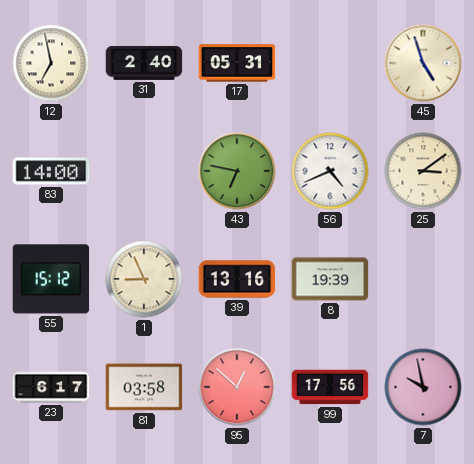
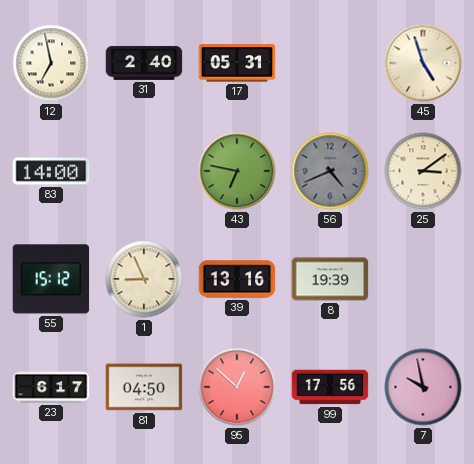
56 dial: white -> grey
81: 03:58 -> 04:50
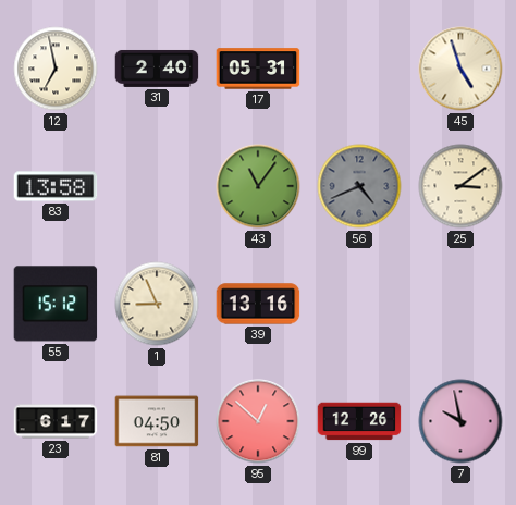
83: 14:00 -> 13:58
43: 6:47 -> 11:06
8: 19:39 -> none
99: 17:56 -> 12:26
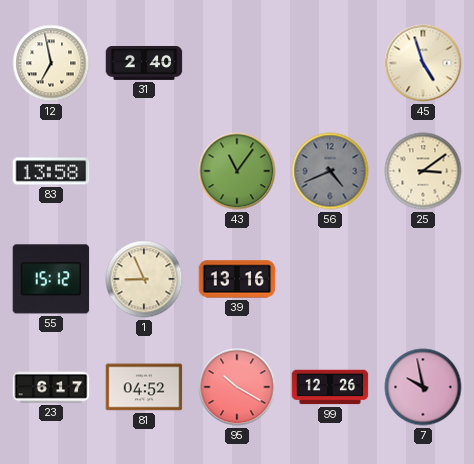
17: 05:31 -> none
81: 04:50 -> 04:52
95: 12:52 -> 10:20
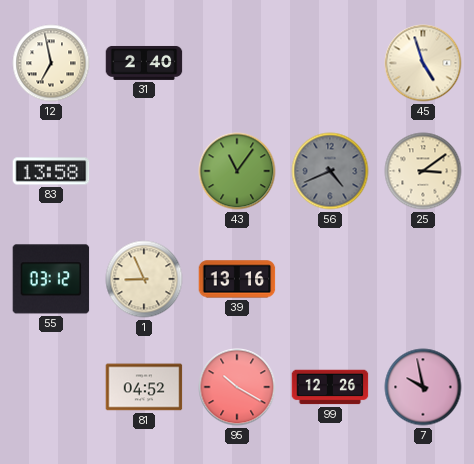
55: 15:12 -> 03:12
23: 6:17 -> none
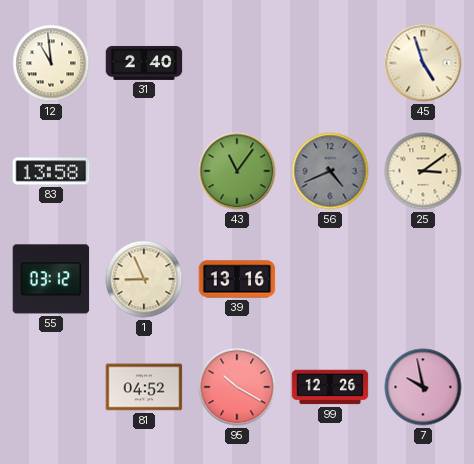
12: 6:58 -> 10:59
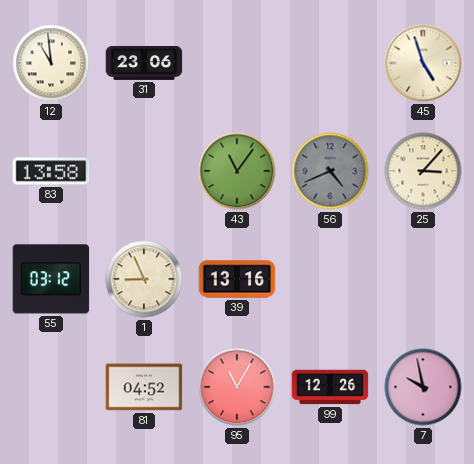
31: 2:40 -> 23:06
25: 3:09 -> 3:07
95: 10:20 -> 11:05
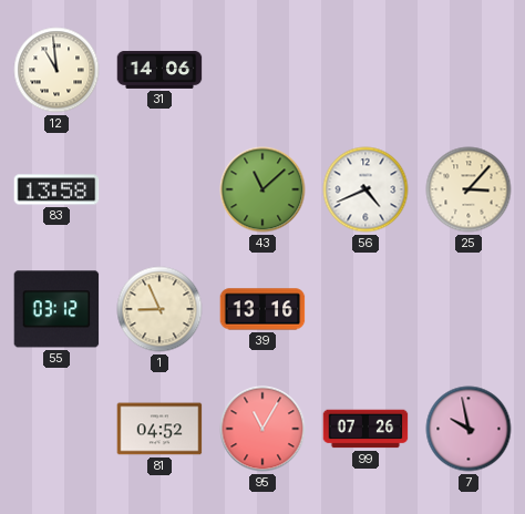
31: 23:06 -> 14:06
45: 4:57 -> none
43: 11:06 -> 11:08
56 dial: grey -> white
99: 12:26 -> 07:26
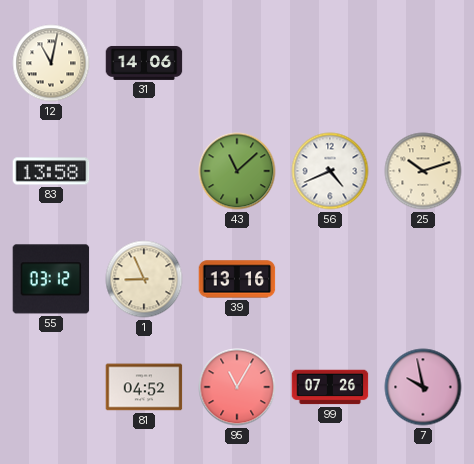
12: 10:59 -> 11:02
25: 3:07 -> 10:12
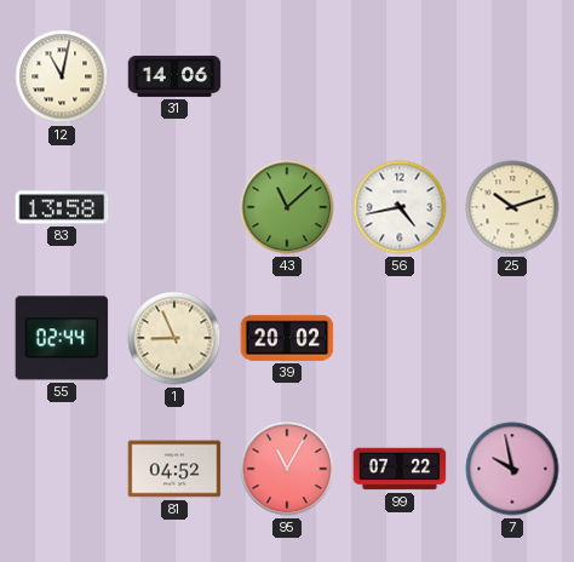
56: 4:41 -> 4:43
55: 03:12 -> 02:44
39: 13:16 -> 20:02
99: 07:26 -> 07:22
